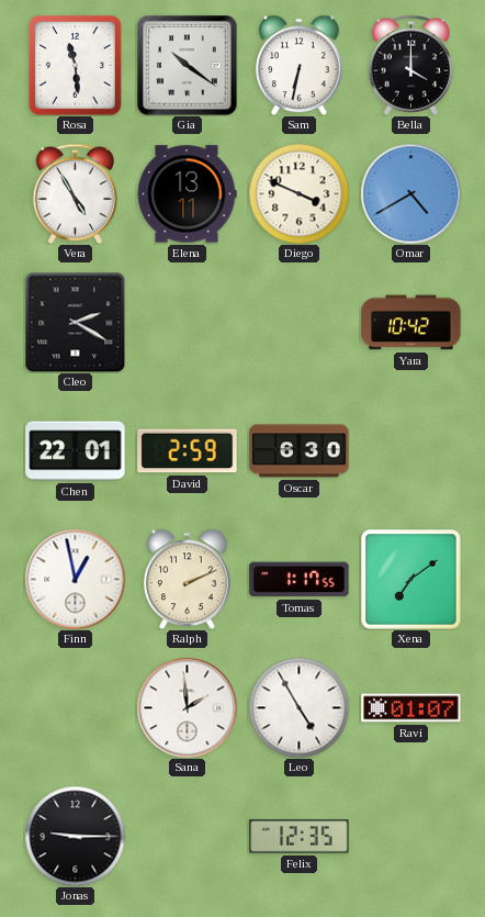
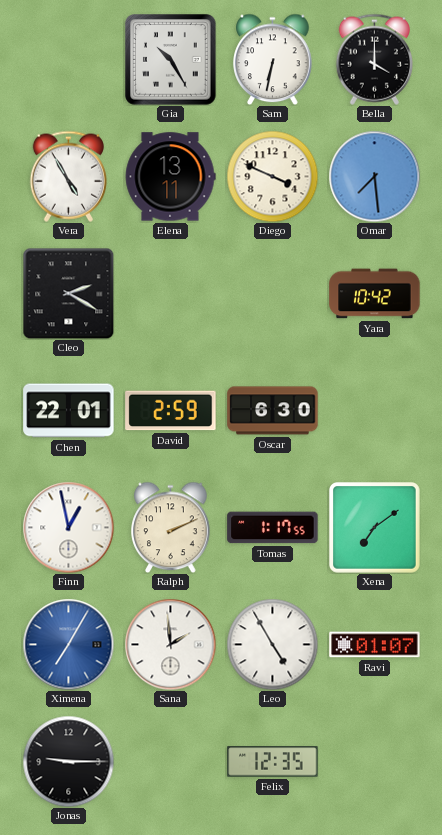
Rosa: 11:29 -> none
Gia: 10:21 -> 10:25
Omar: 4:40 -> 7:29
Ximena: none -> 7:05
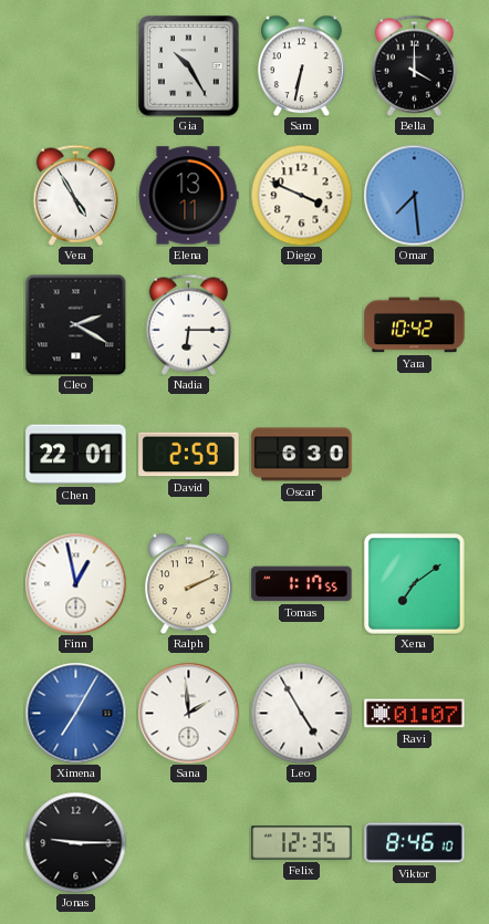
Nadia: none -> 6:15
Viktor: none -> 8:46
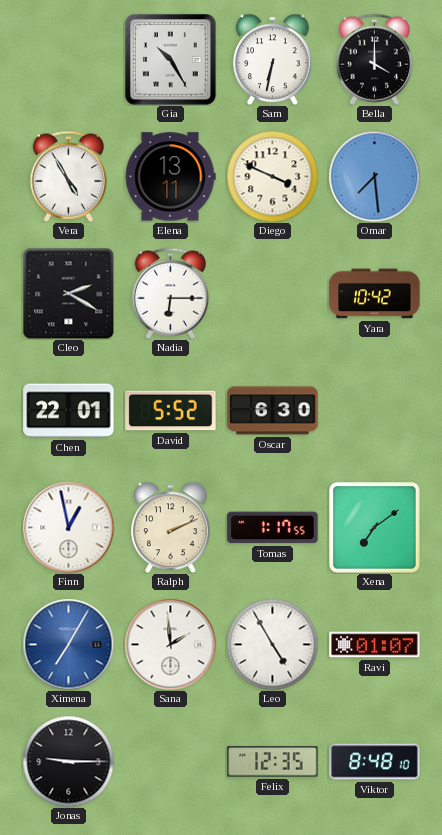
David: 2:59 -> 5:52
Viktor: 8:46 -> 8:48
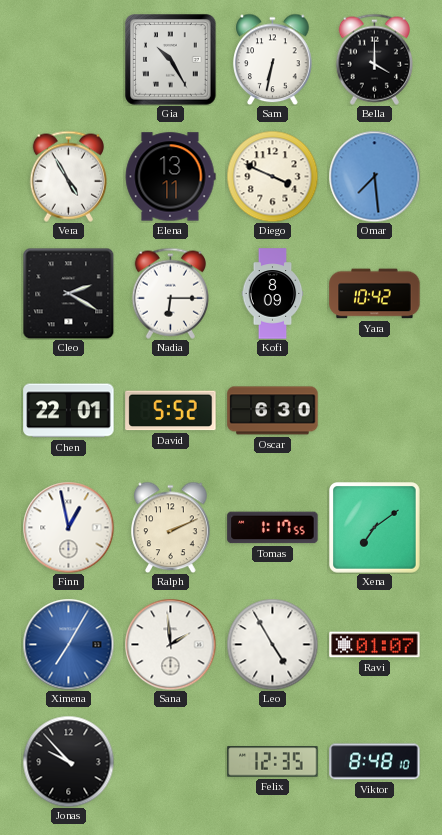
Kofi: none -> 8:09
Jonas: 9:15 -> 9:53
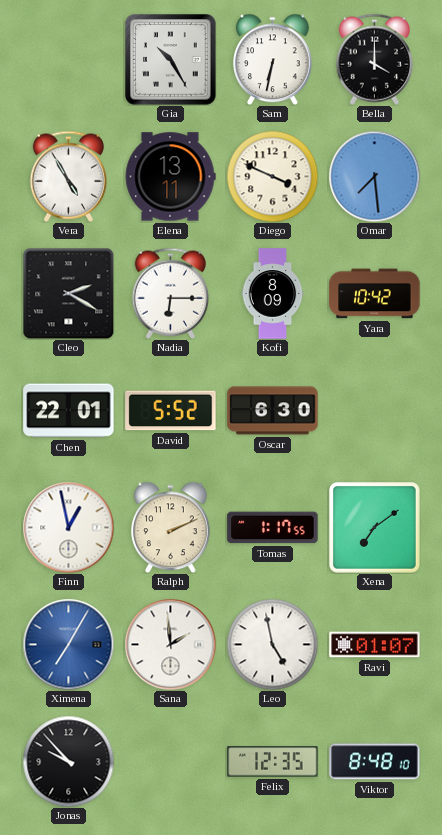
Leo: 4:55 -> 4:58
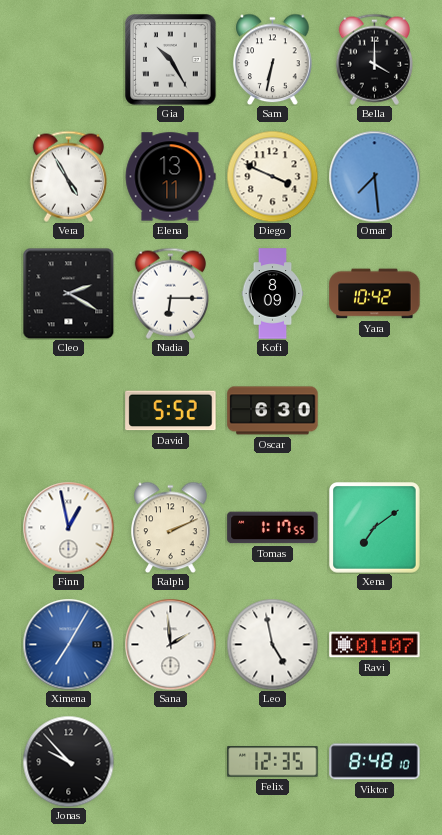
Chen: 22:01 -> none
